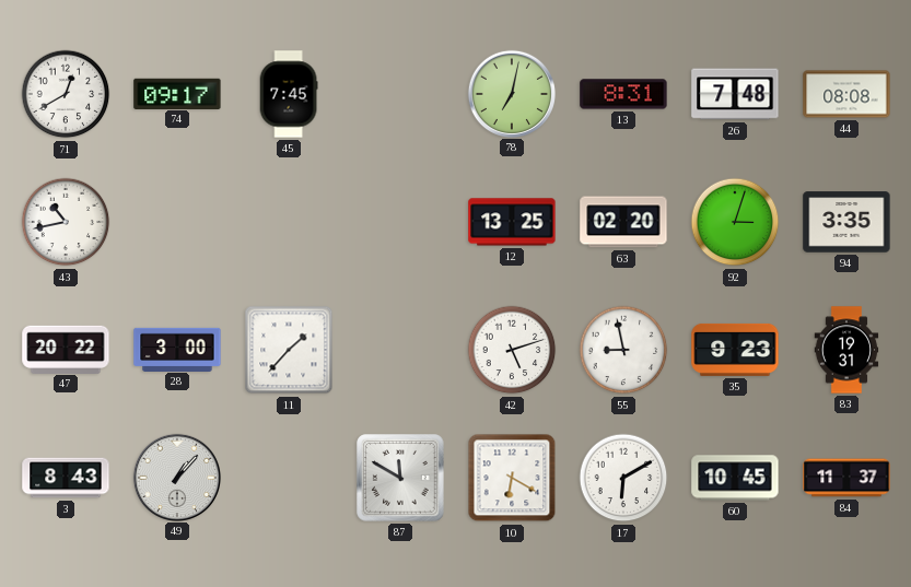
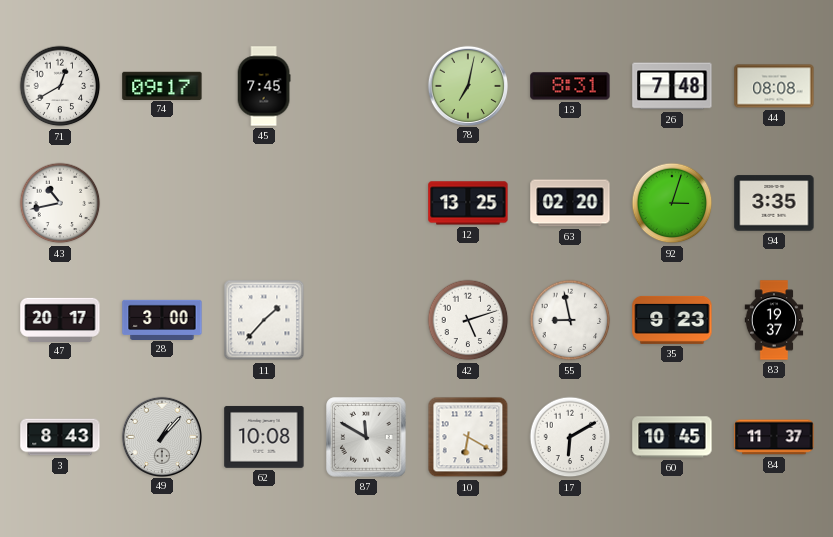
47: 20:22 -> 20:17
83: 19:31 -> 19:37
62: none -> 10:08
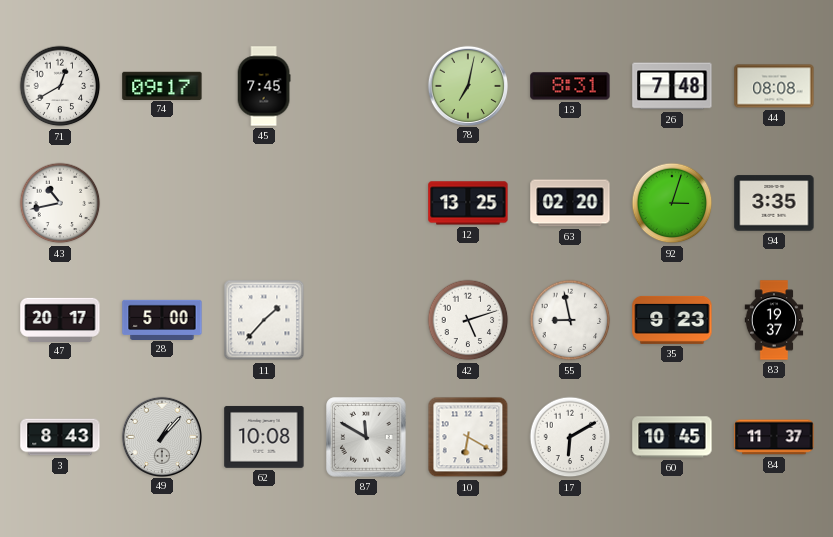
28: 3:00 -> 5:00
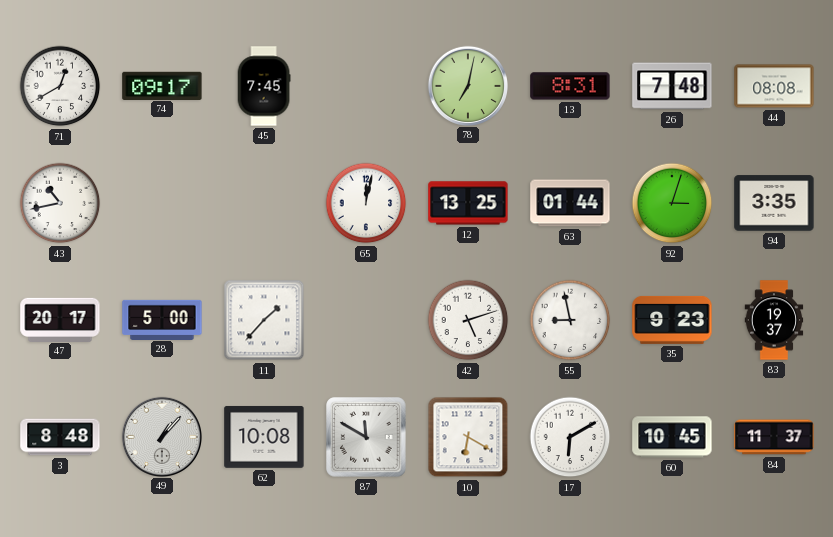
65: none -> 12:02
63: 02:20 -> 01:44
3: 8:43 -> 8:48
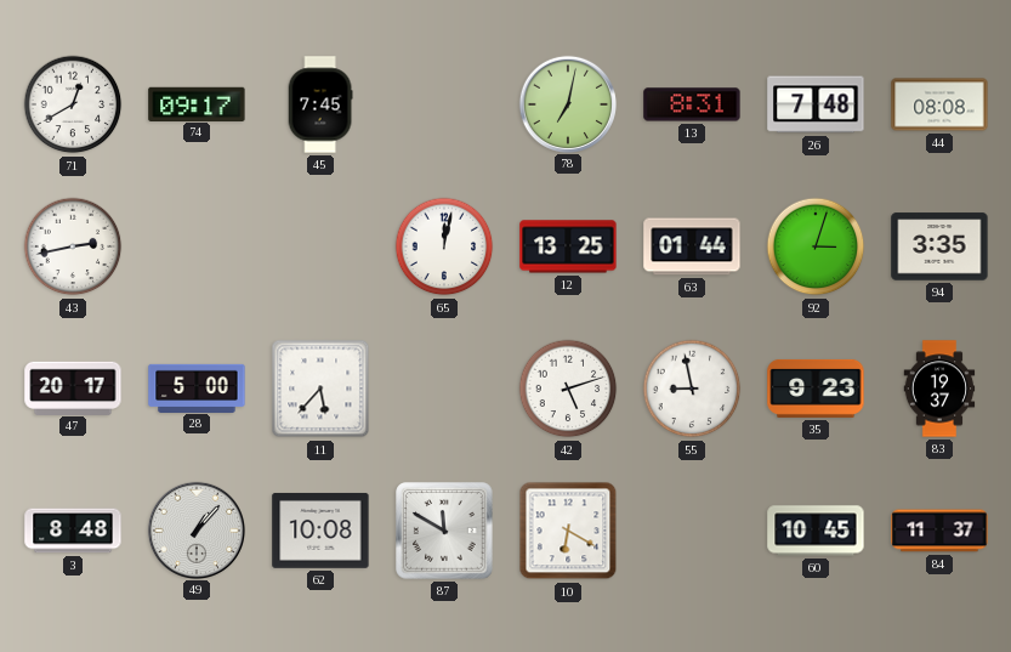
43: 10:43 -> 2:43
11: 1:37 -> 5:37
17: 6:10 -> none
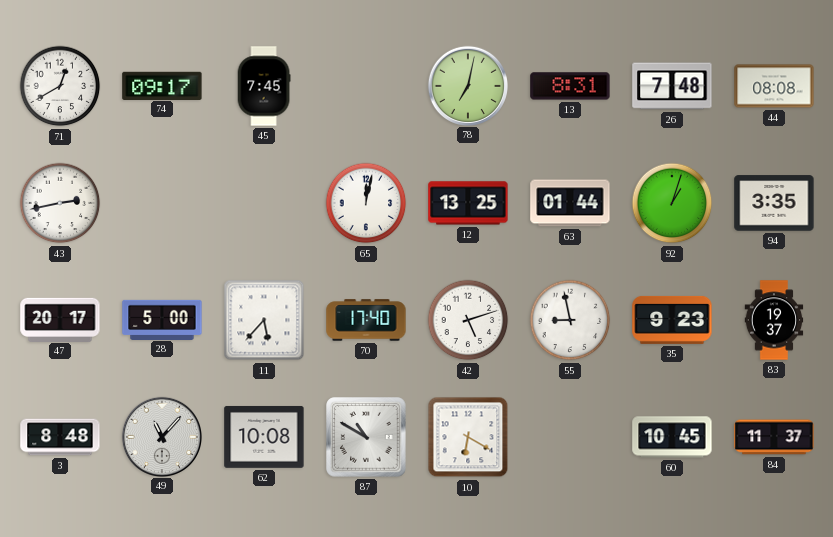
92: 3:03 -> 1:03
70: none -> 17:40
49: 1:07 -> 11:07
87: 11:50 -> 10:50
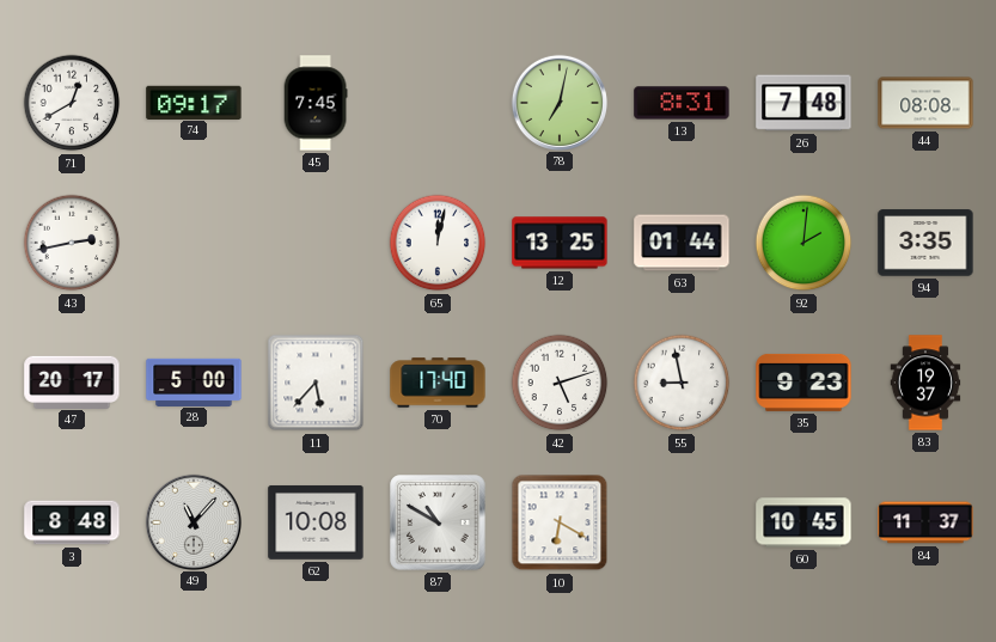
92: 1:03 -> 2:01
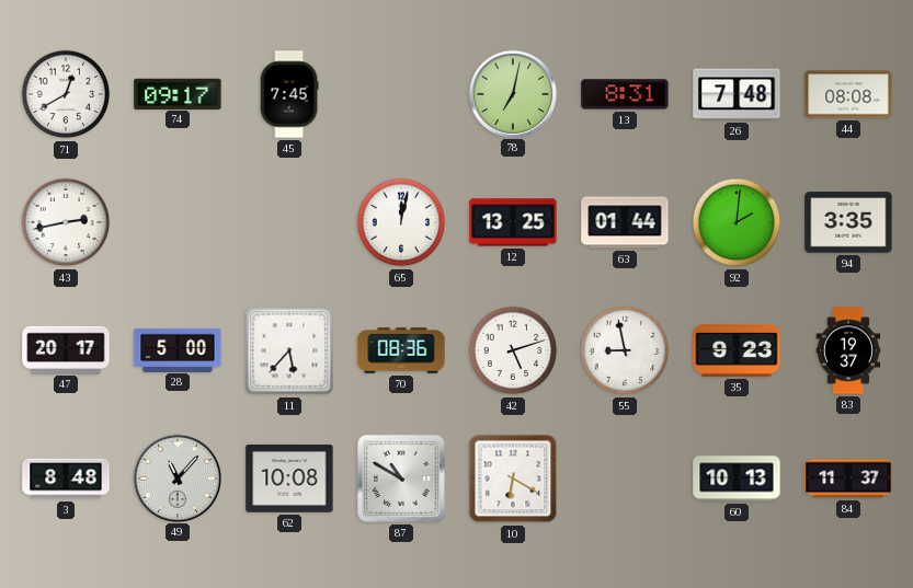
70: 17:40 -> 08:36
60: 10:45 -> 10:13
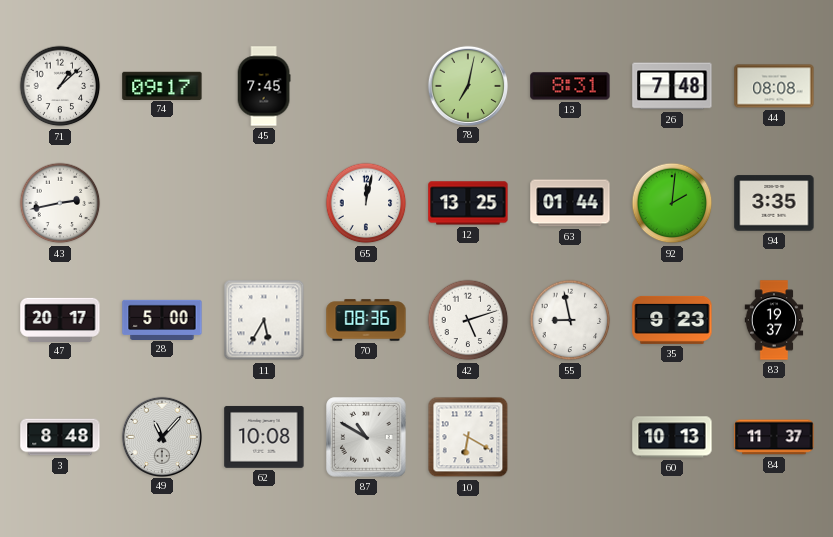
71: 12:40 -> 1:08
11: 5:37 -> 5:35
